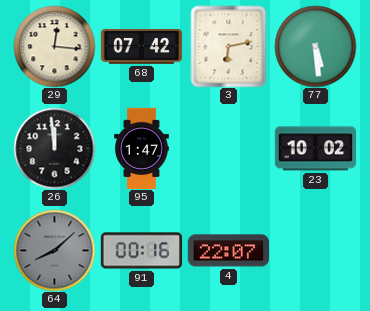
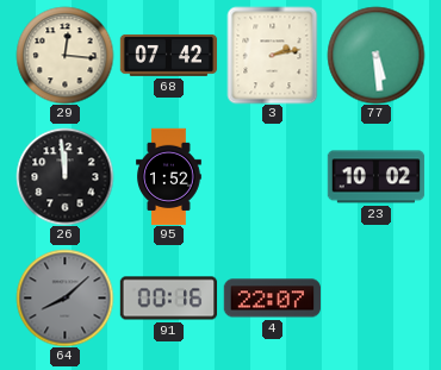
3: 6:13 -> 2:13
95: 1:47 -> 1:52
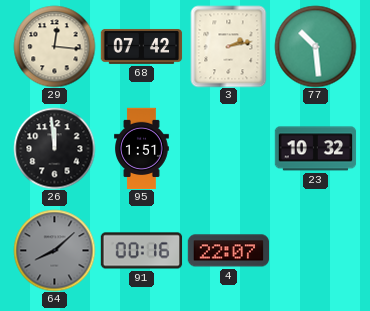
77: 5:29 -> 10:29
95: 1:52 -> 1:51
23: 10:02 -> 10:32
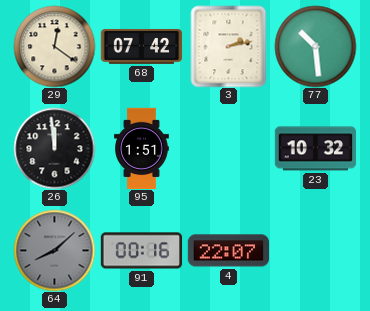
29: 12:16 -> 12:21
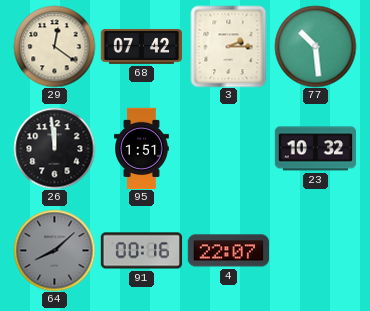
3: 2:13 -> 2:15
